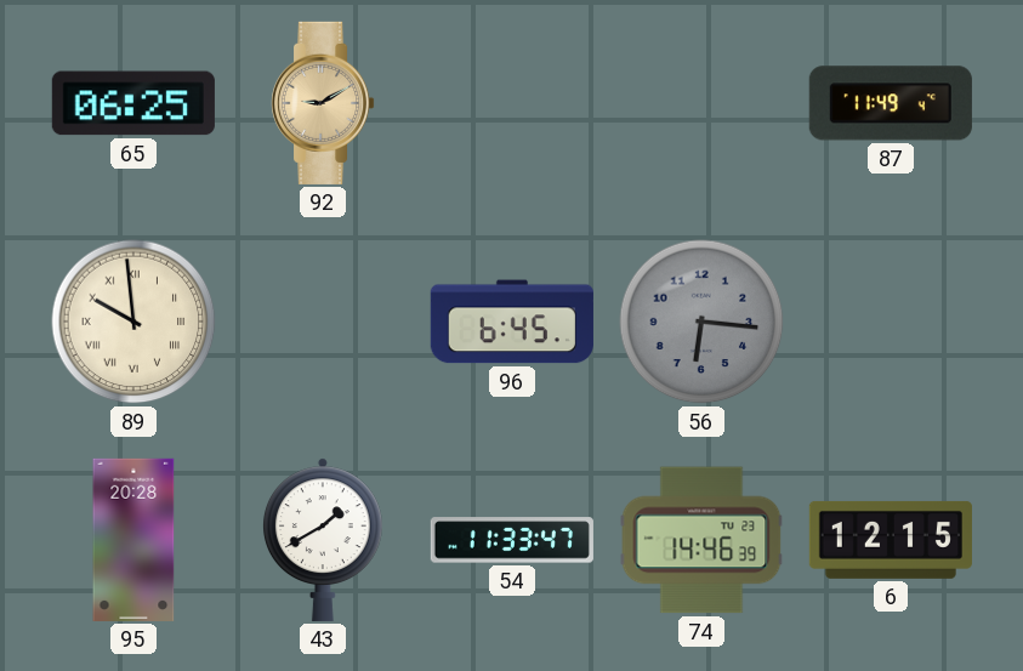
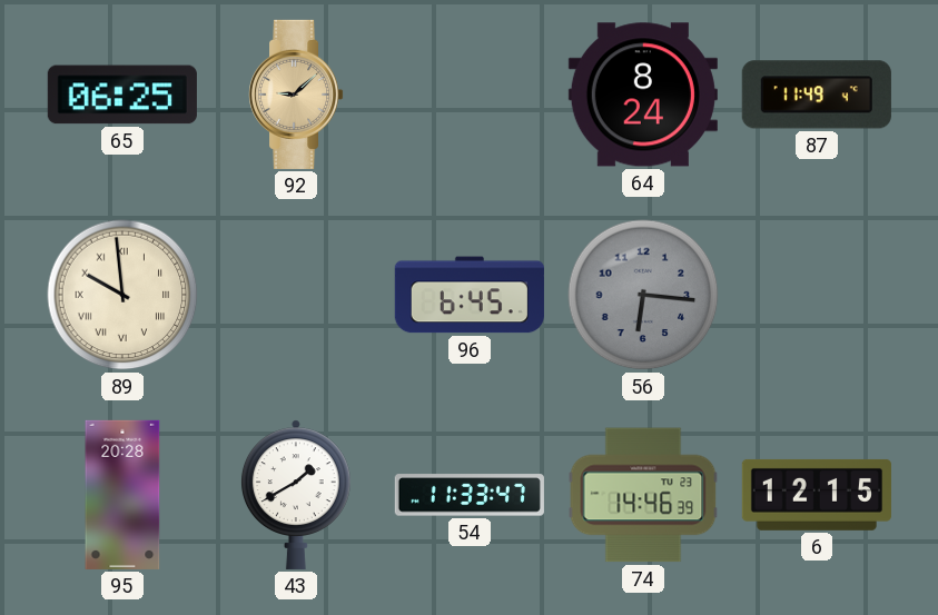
92: 9:10 -> 9:08
64: none -> 8:24
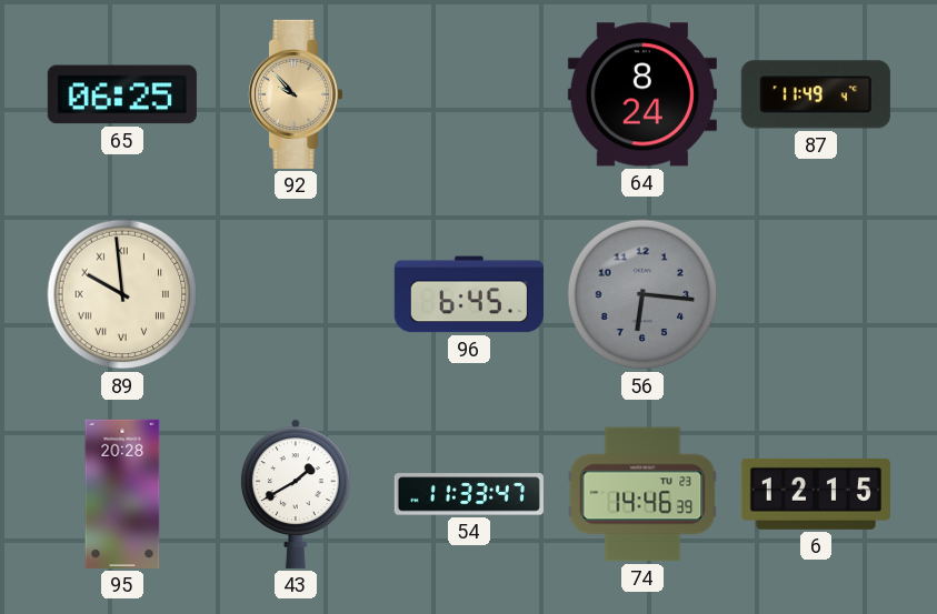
92: 9:08 -> 9:53
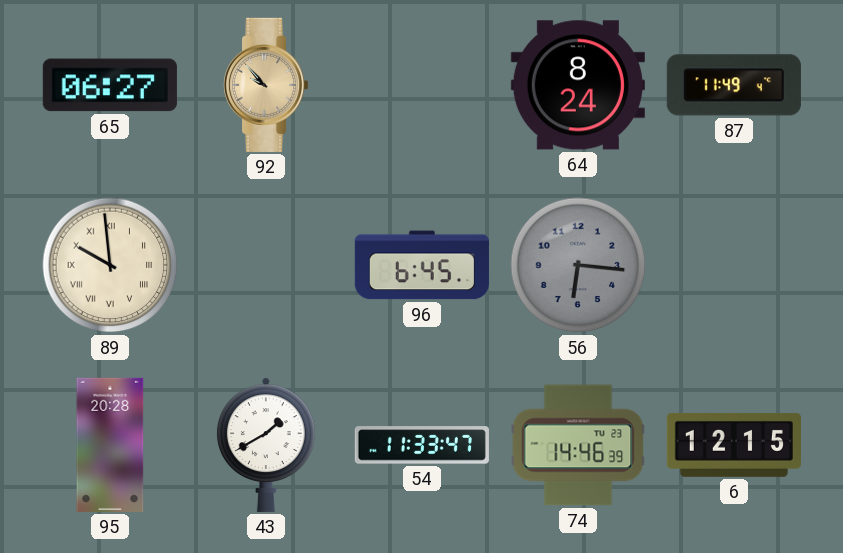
65: 06:25 -> 06:27
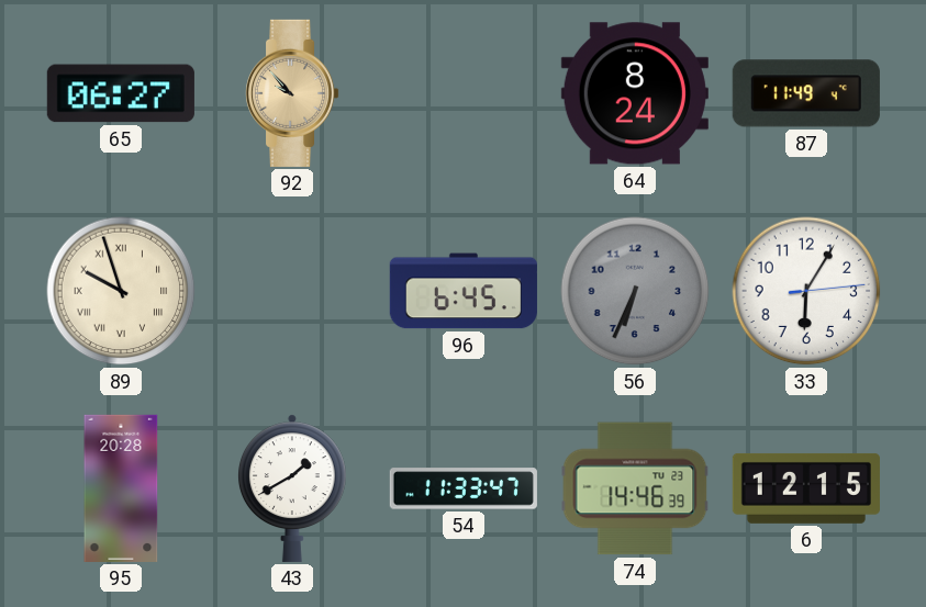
89: 9:59 -> 9:57
56: 6:16 -> 6:34
33: none -> 6:05
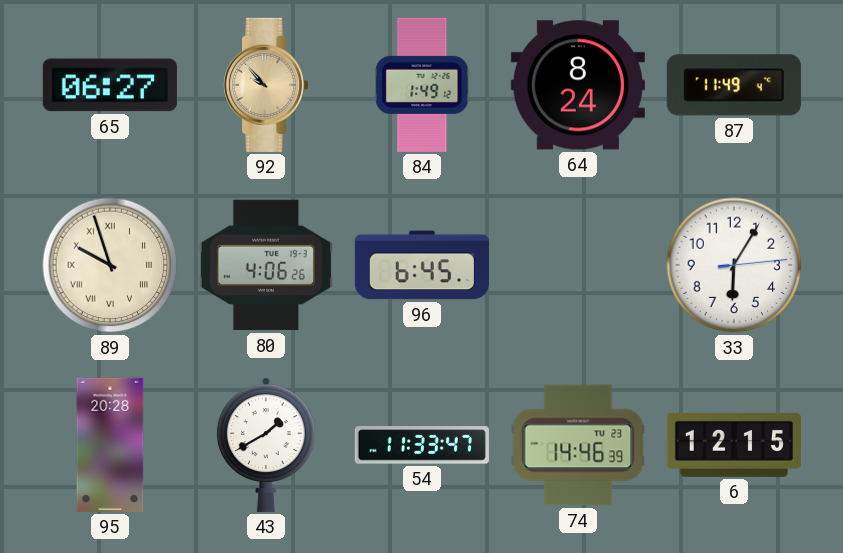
84: none -> 1:49
80: none -> 4:06
56: 6:34 -> none
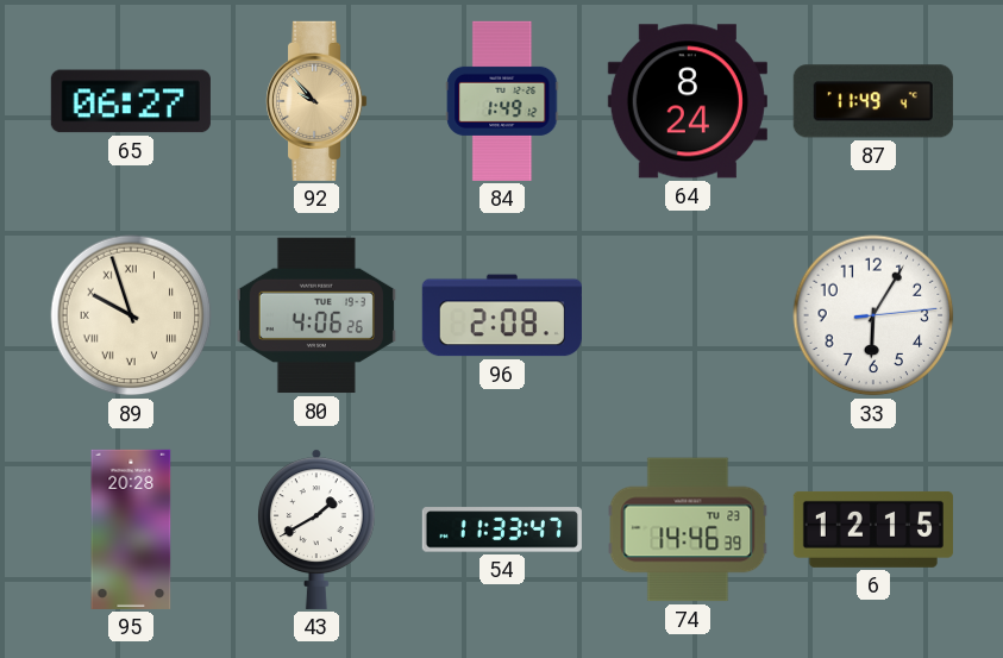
96: 6:45 -> 2:08
